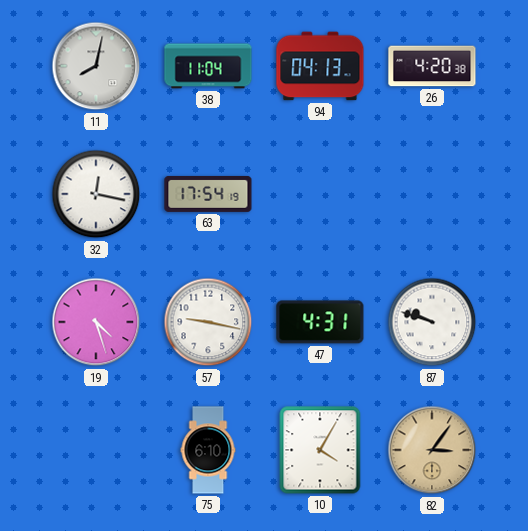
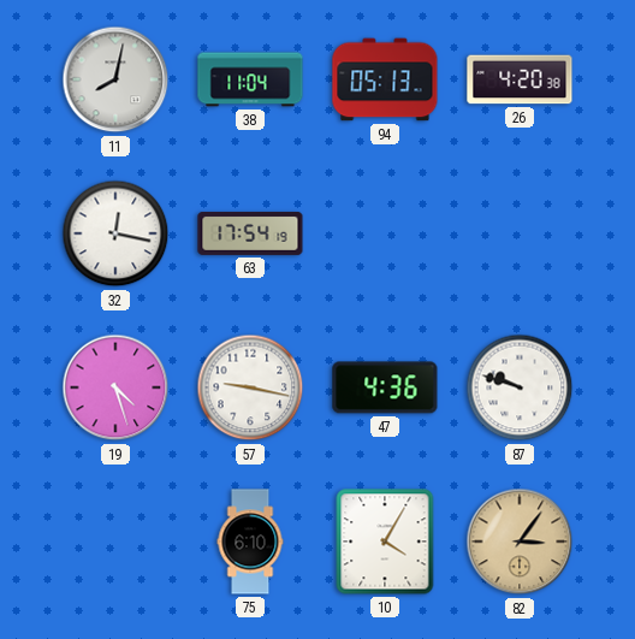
94: 04:13 -> 05:13
47: 4:31 -> 4:36
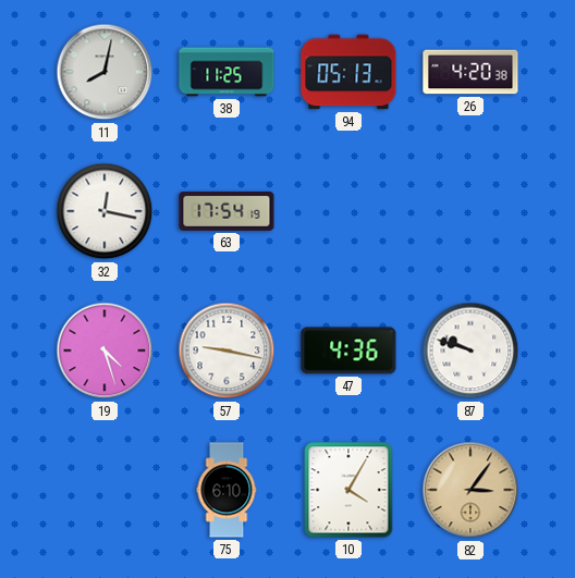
38: 11:04 -> 11:25
